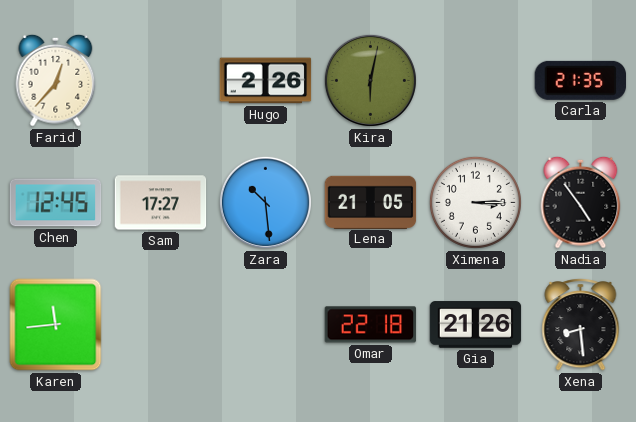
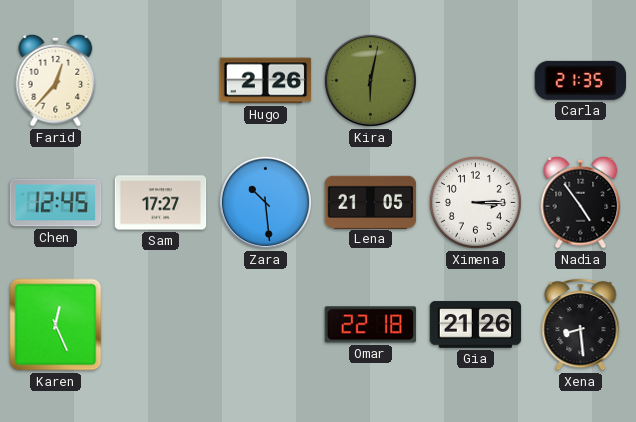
Karen: 11:44 -> 12:26
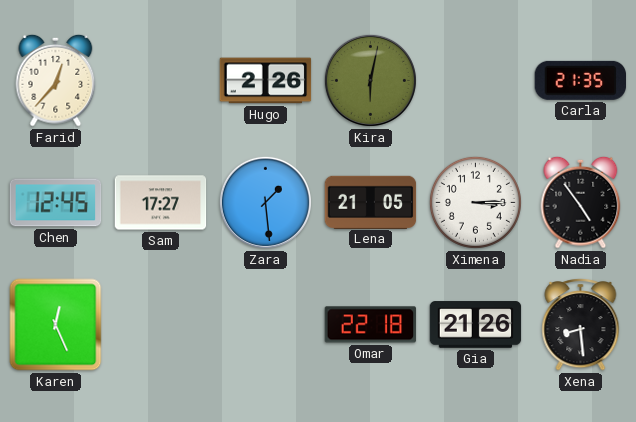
Zara: 10:29 -> 1:29
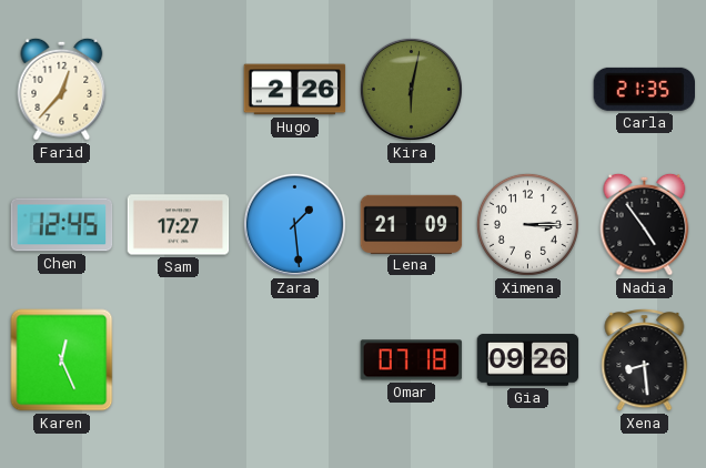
Lena: 21:05 -> 21:09
Omar: 22:18 -> 07:18
Gia: 21:26 -> 09:26
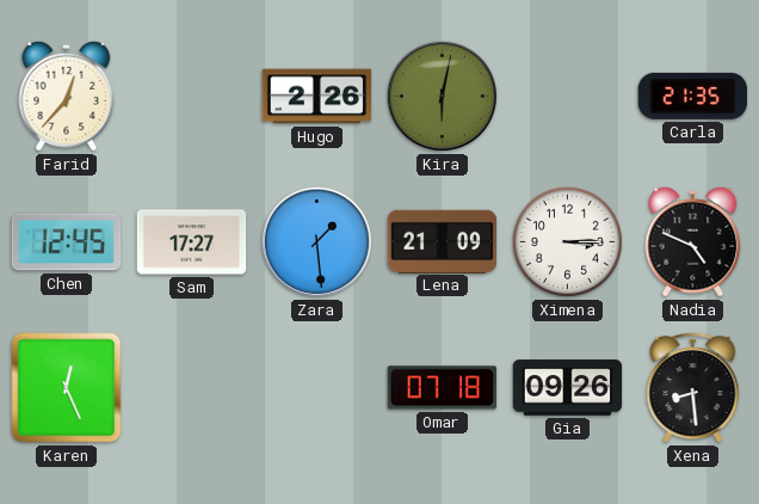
Nadia: 4:54 -> 4:49
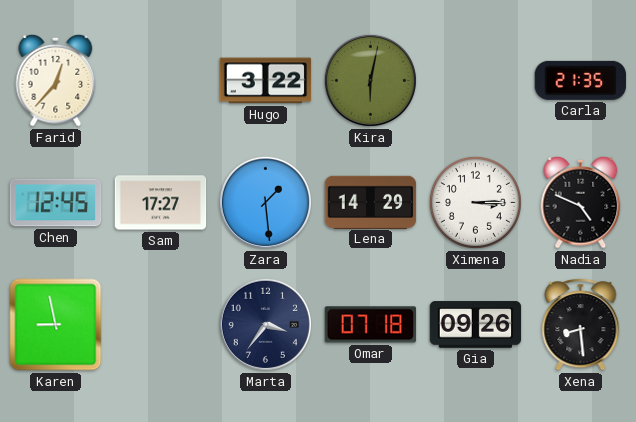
Hugo: 2:26 -> 3:22
Lena: 21:09 -> 14:29
Karen: 12:26 -> 8:58
Marta: none -> 3:36
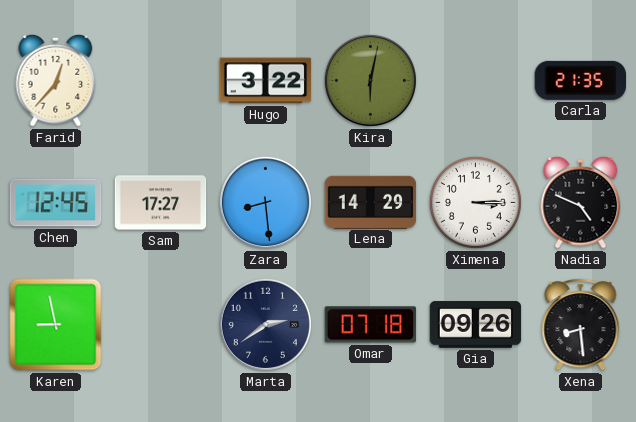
Zara: 1:29 -> 8:29
Marta: 3:36 -> 2:39
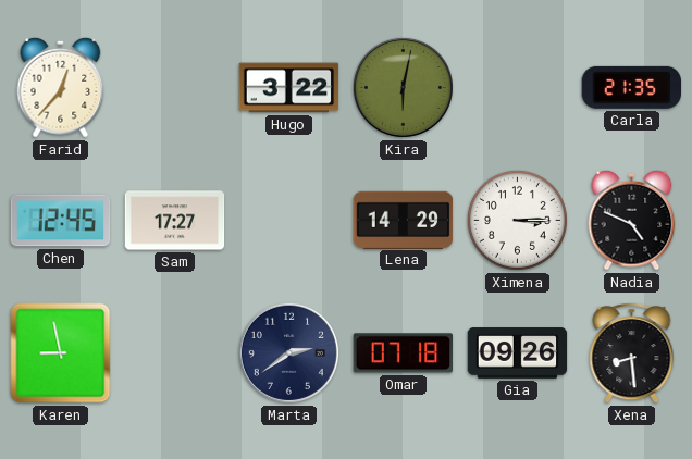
Zara: 8:29 -> none
